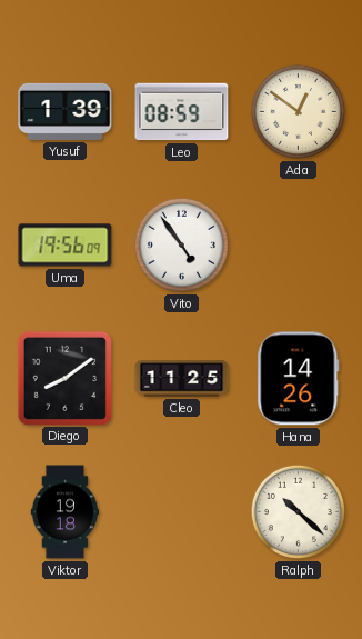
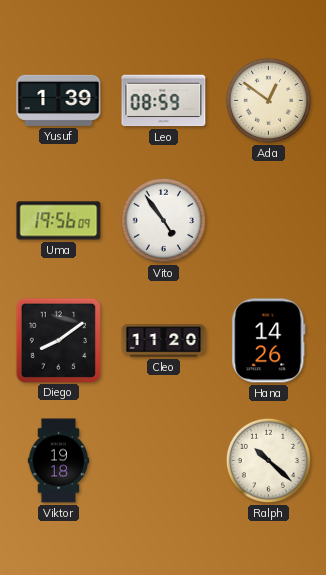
Cleo: 11:25 -> 11:20
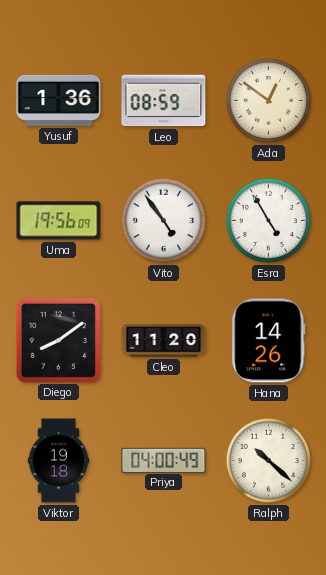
Yusuf: 1:39 -> 1:36
Esra: none -> 4:55
Priya: none -> 04:00
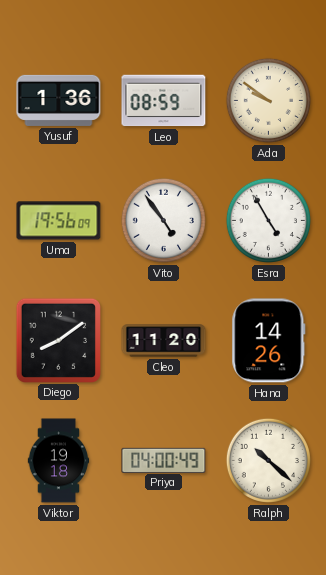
Ada: 12:51 -> 9:51
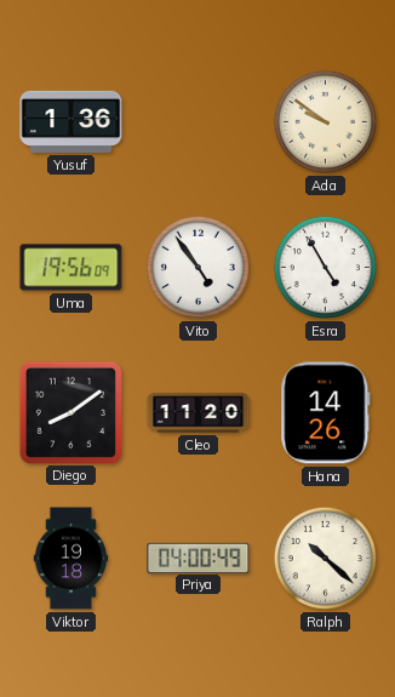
Leo: 08:59 -> none
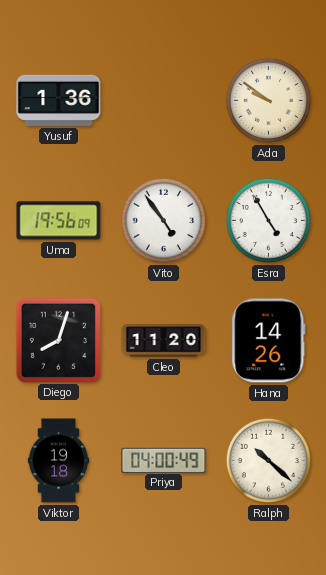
Diego: 8:09 -> 8:03
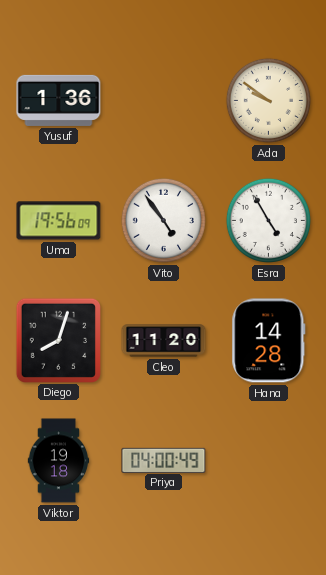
Hana: 14:26 -> 14:28
Ralph: 10:22 -> none
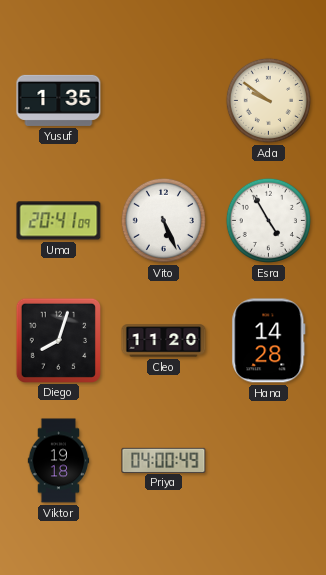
Yusuf: 1:36 -> 1:35
Uma: 19:56 -> 20:41
Vito: 4:54 -> 5:26
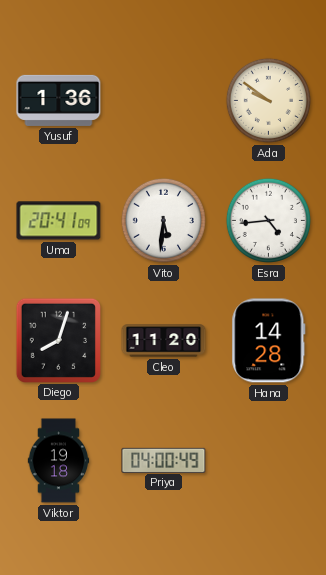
Yusuf: 1:35 -> 1:36
Vito: 5:26 -> 5:31
Esra: 4:55 -> 4:44
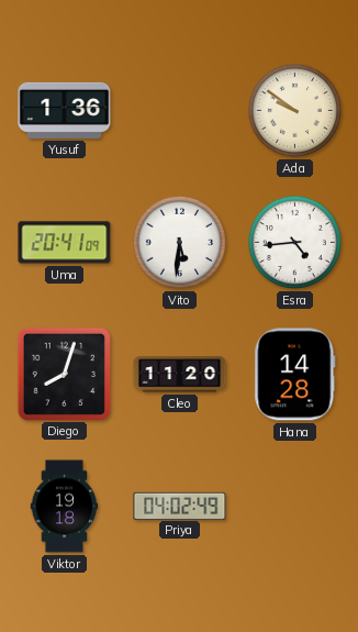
Priya: 04:00 -> 04:02
